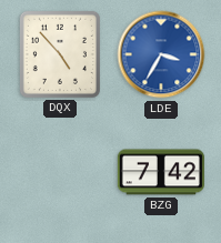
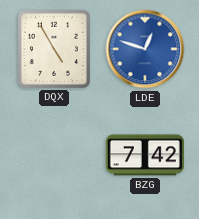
DQX: 4:53 -> 4:55
LDE: 3:35 -> 12:48
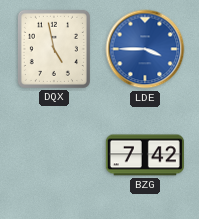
DQX: 4:55 -> 4:58
LDE: 12:48 -> 3:45
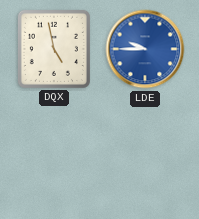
LDE: 3:45 -> 9:45
BZG: 7:42 -> none
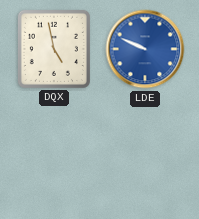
LDE: 9:45 -> 9:49
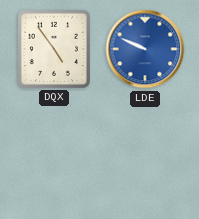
DQX: 4:58 -> 4:54
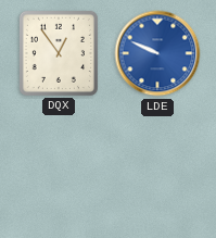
DQX: 4:54 -> 12:54
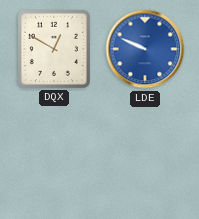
DQX: 12:54 -> 12:50
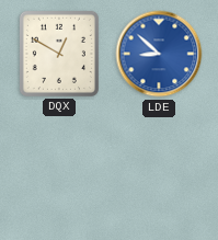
LDE: 9:49 -> 8:52
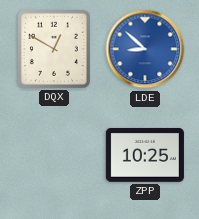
ZPP: none -> 10:25
